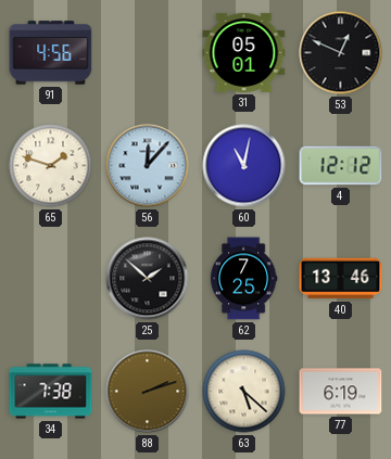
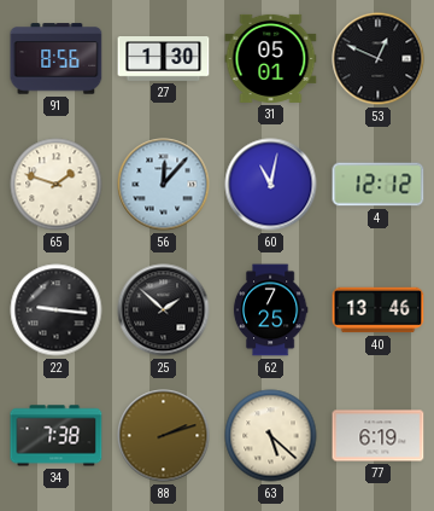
91: 4:56 -> 8:56
27: none -> 1:30
22: none -> 9:16
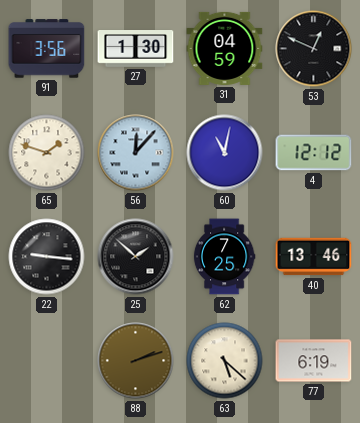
91: 8:56 -> 3:56
31: 05:01 -> 04:59
34: 7:38 -> none
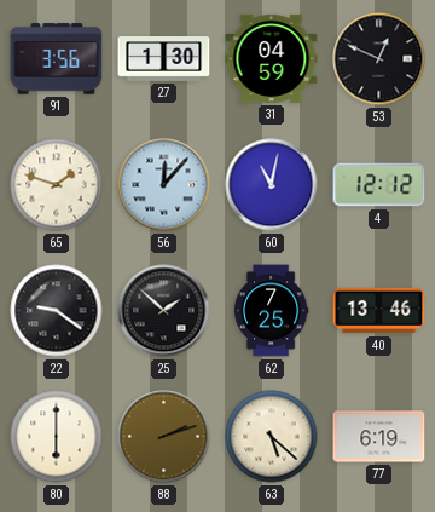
22: 9:16 -> 9:21
80: none -> 6:00
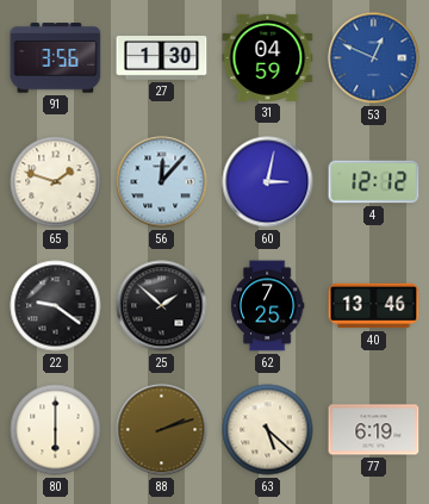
53 dial: black -> blue
60: 11:02 -> 3:02
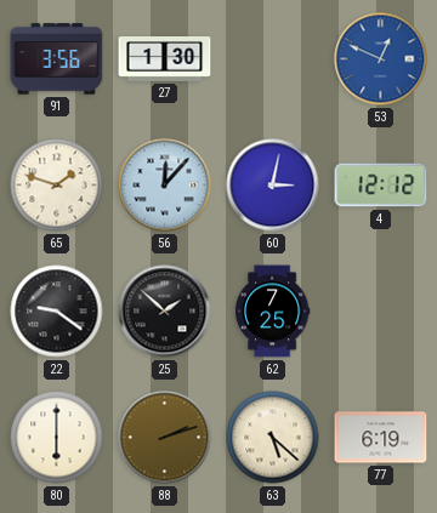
31: 04:59 -> none
40: 13:46 -> none
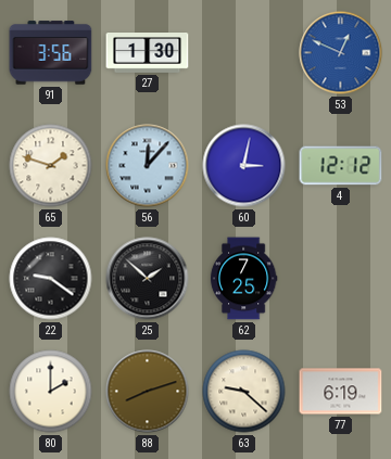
80: 6:00 -> 2:00
88: 2:12 -> 8:12
63: 5:22 -> 9:22
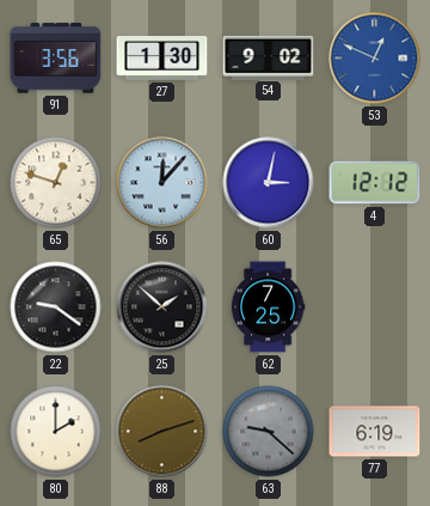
54: none -> 9:02
65: 1:48 -> 12:48
63 dial: cream -> grey
